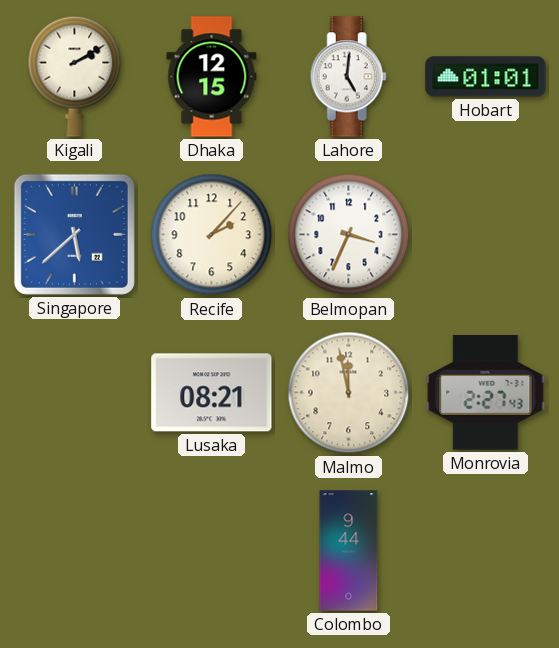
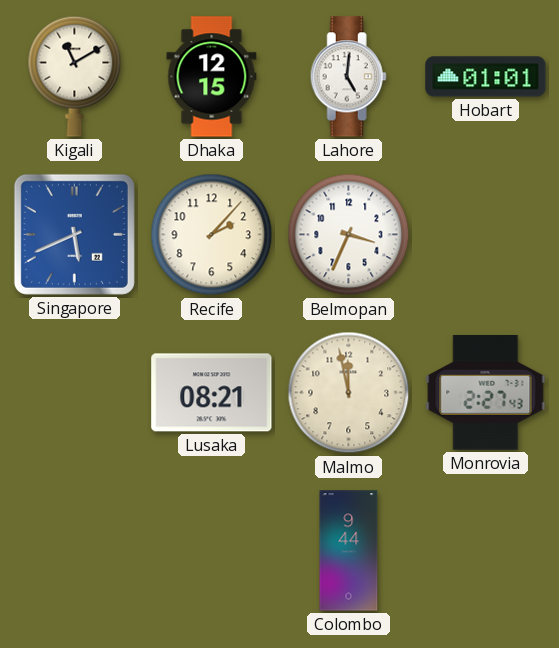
Kigali: 2:10 -> 11:10
Singapore: 5:38 -> 5:41
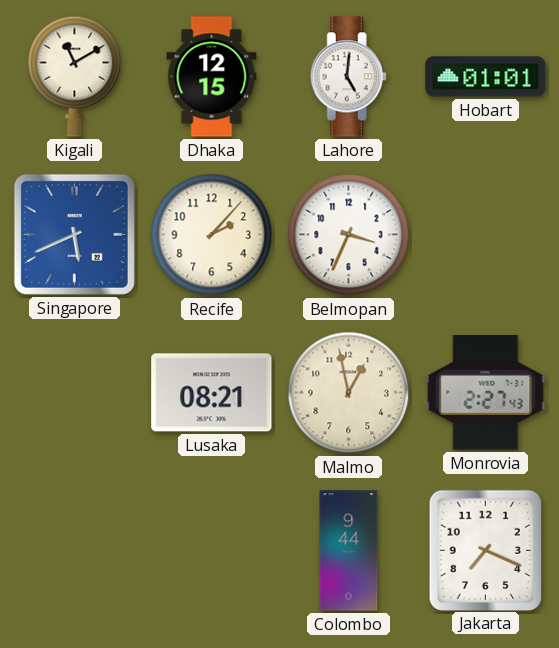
Malmo: 11:58 -> 12:58
Jakarta: none -> 7:19
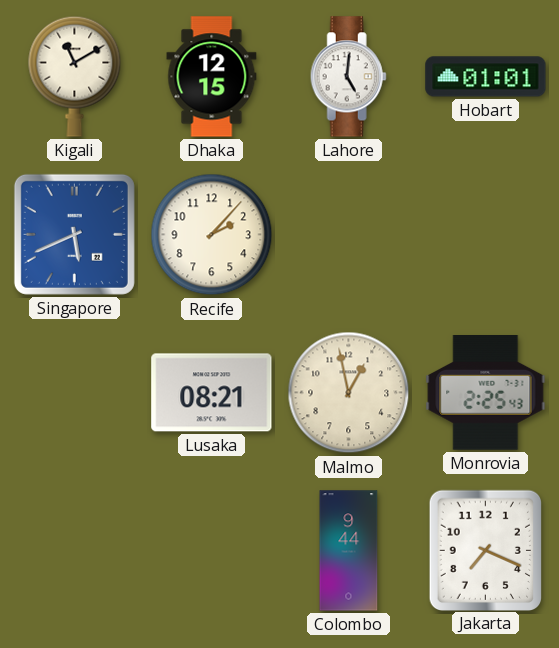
Belmopan: 3:34 -> none
Monrovia: 2:27 -> 2:25
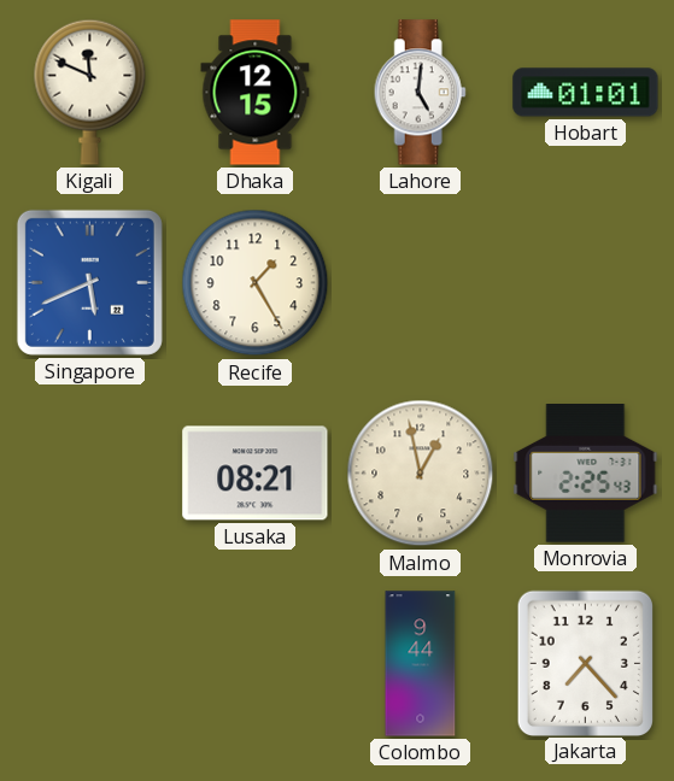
Kigali: 11:10 -> 11:49
Recife: 2:07 -> 1:25
Jakarta: 7:19 -> 7:23
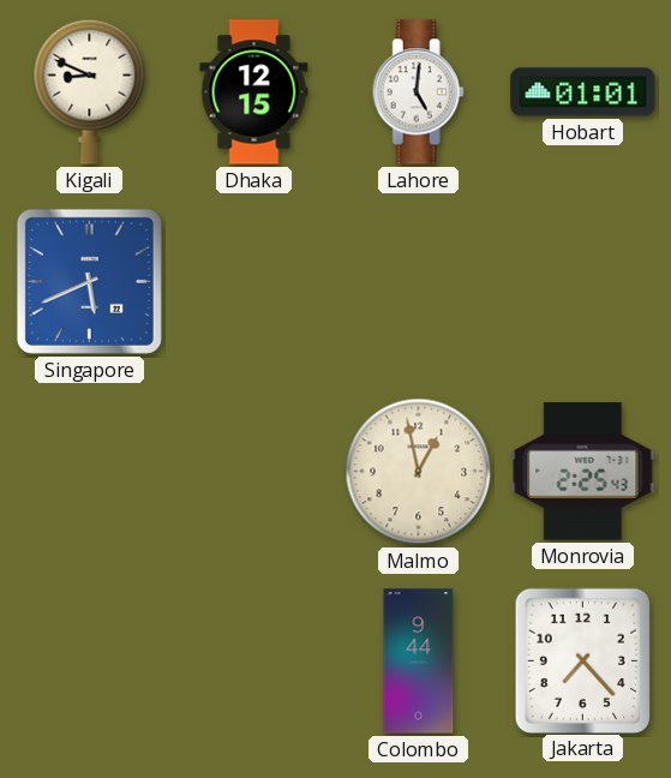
Kigali: 11:49 -> 8:49
Recife: 1:25 -> none
Lusaka: 08:21 -> none
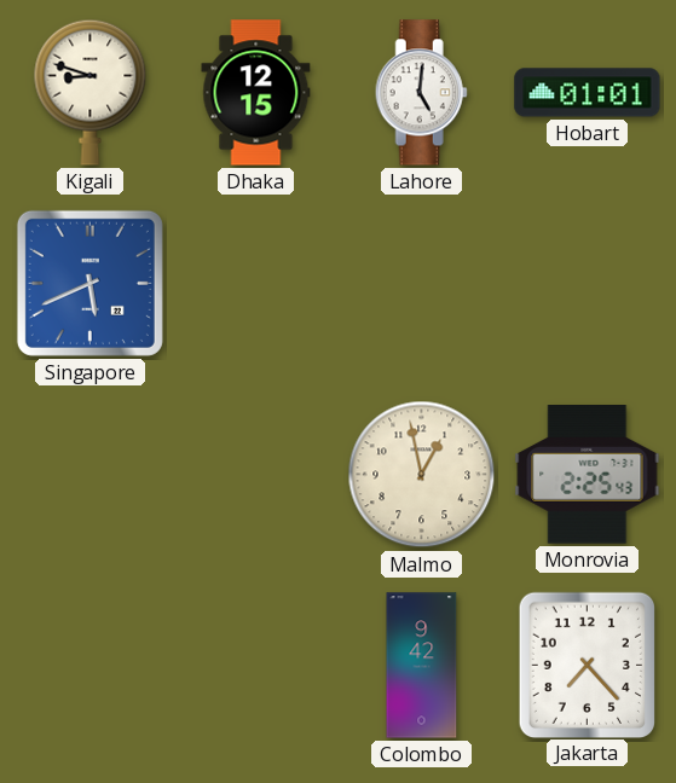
Kigali: 8:49 -> 8:48
Colombo: 9:44 -> 9:42
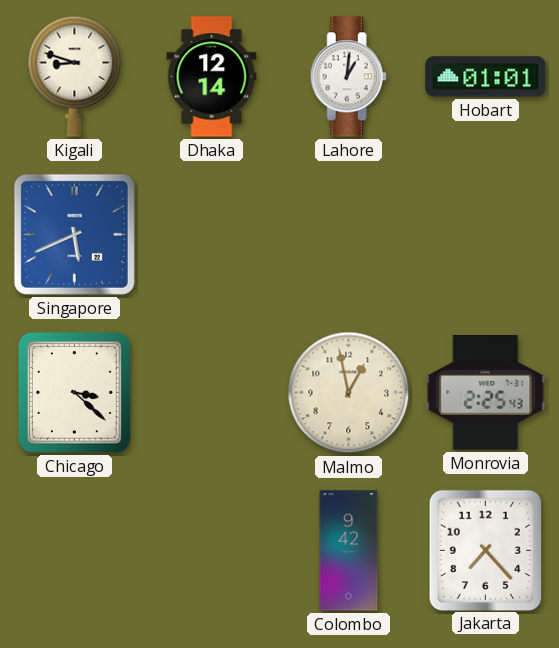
Dhaka: 12:15 -> 12:14
Lahore: 5:01 -> 1:01
Chicago: none -> 3:22
